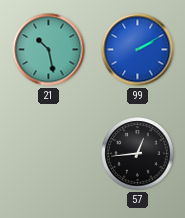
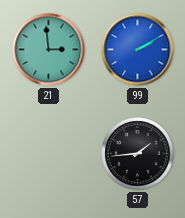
21: 10:28 -> 2:59
57: 12:44 -> 1:44
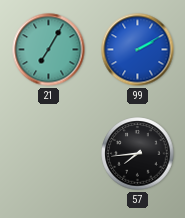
21: 2:59 -> 7:05
57: 1:44 -> 7:44
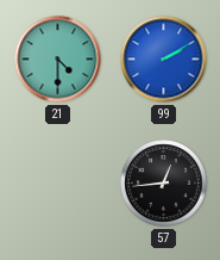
21: 7:05 -> 4:30
57: 7:44 -> 12:44
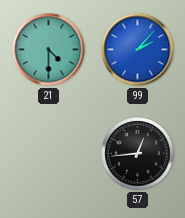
99: 2:10 -> 2:07
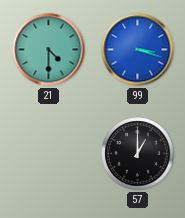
99: 2:07 -> 3:18
57: 12:44 -> 1:00
